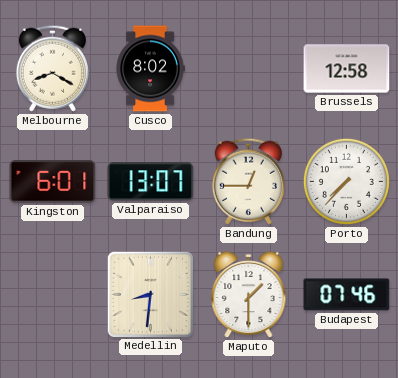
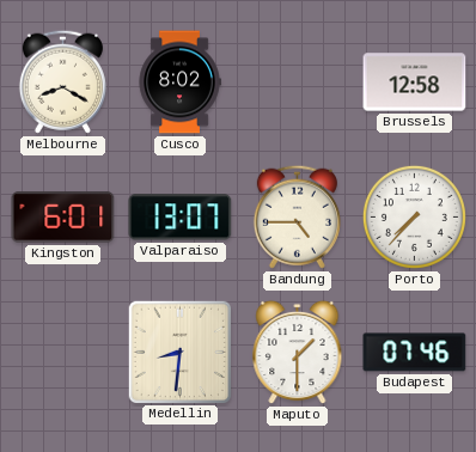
Bandung: 12:45 -> 4:45
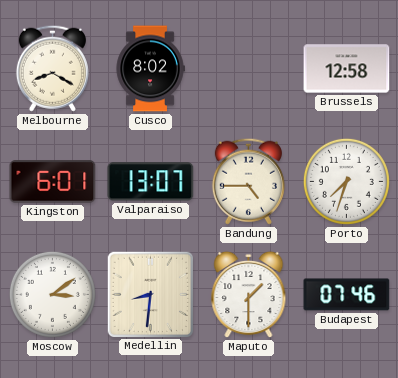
Porto: 7:37 -> 7:33
Moscow: none -> 3:09
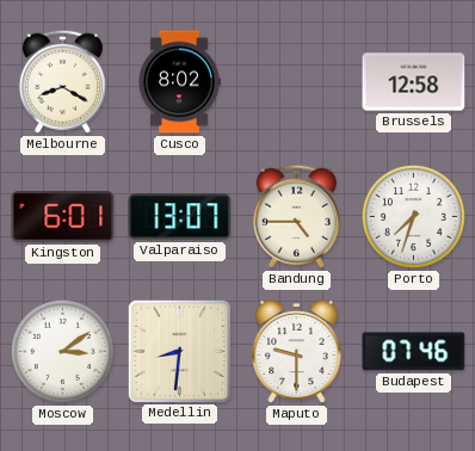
Maputo: 1:30 -> 9:30
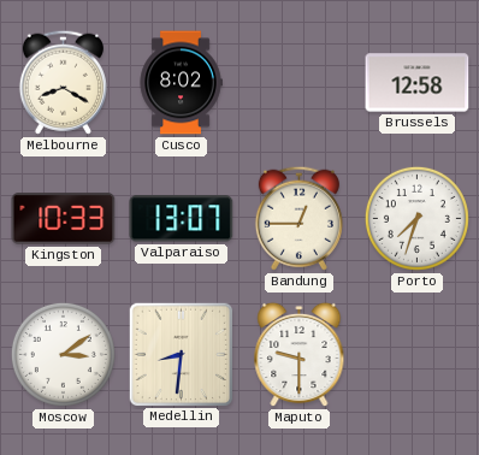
Kingston: 6:01 -> 10:33
Bandung: 4:45 -> 12:45
Budapest: 07:46 -> none
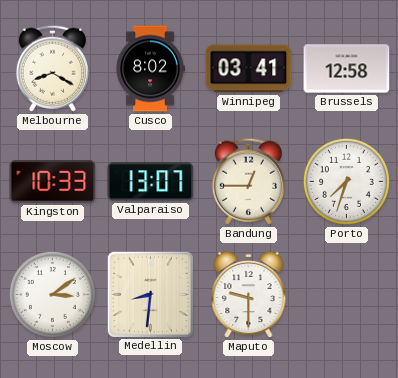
Winnipeg: none -> 03:41
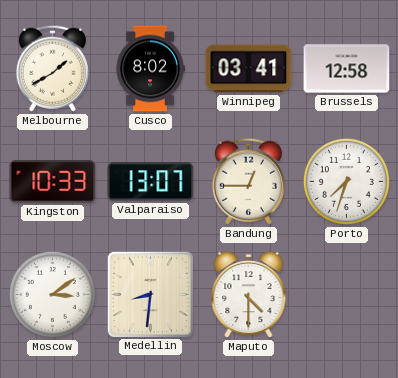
Melbourne: 8:20 -> 1:40
Maputo: 9:30 -> 4:30
